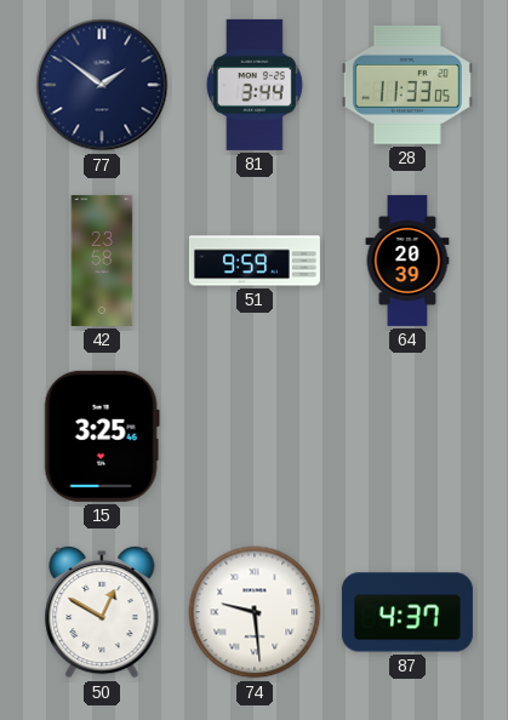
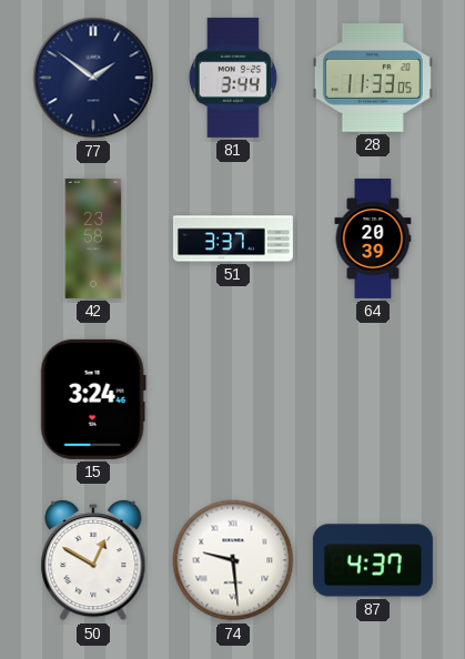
51: 9:59 -> 3:37
15: 3:25 -> 3:24
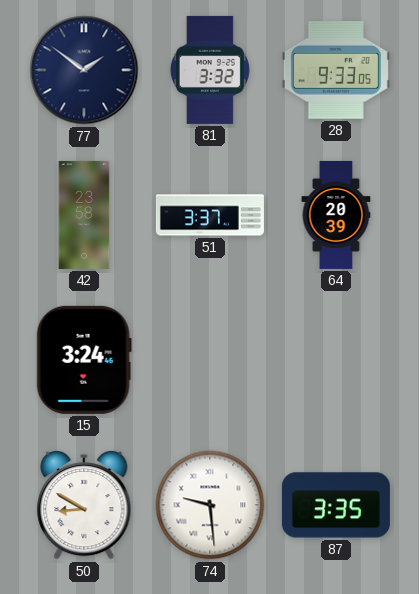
81: 3:44 -> 3:32
28: 11:33 -> 9:33
50: 12:50 -> 8:50
87: 4:37 -> 3:35
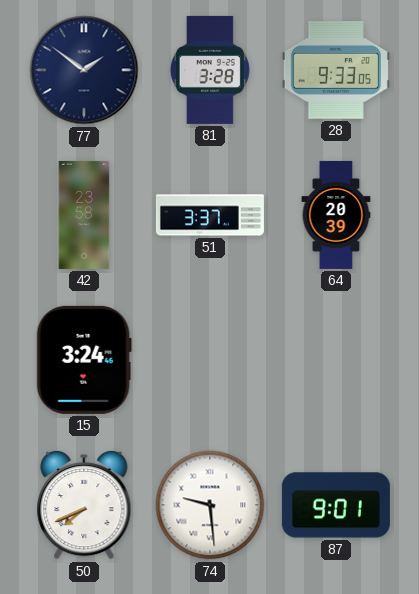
81: 3:32 -> 3:28
50: 8:50 -> 7:41
87: 3:35 -> 9:01
